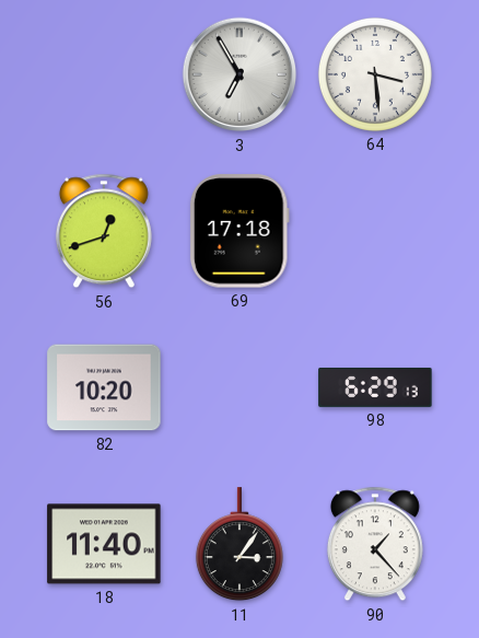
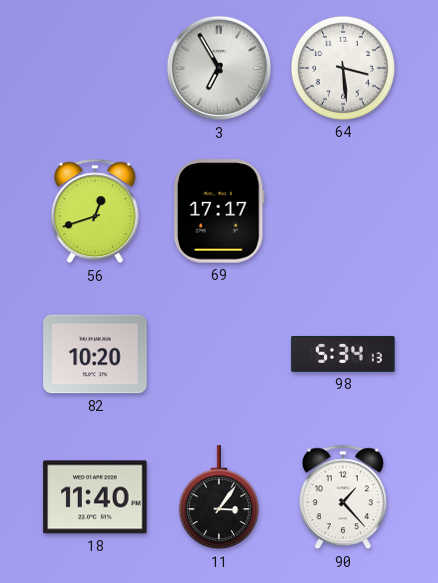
69: 17:18 -> 17:17
98: 6:29 -> 5:34
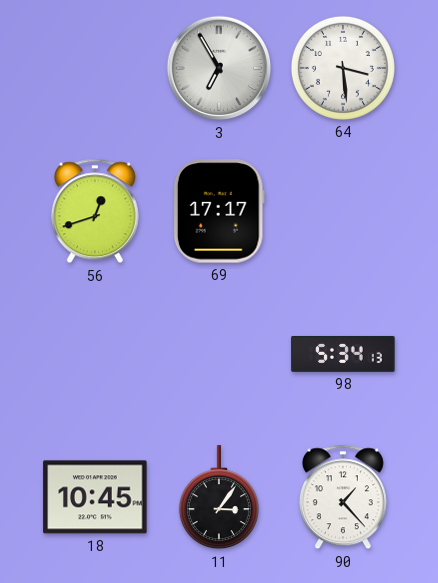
82: 10:20 -> none
18: 11:40 -> 10:45
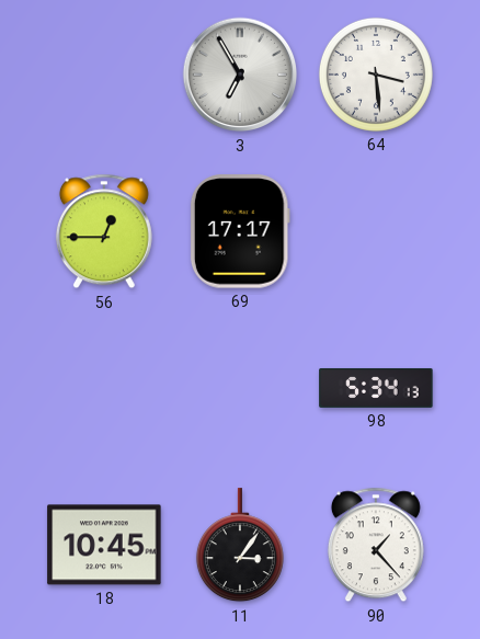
56: 12:42 -> 12:45
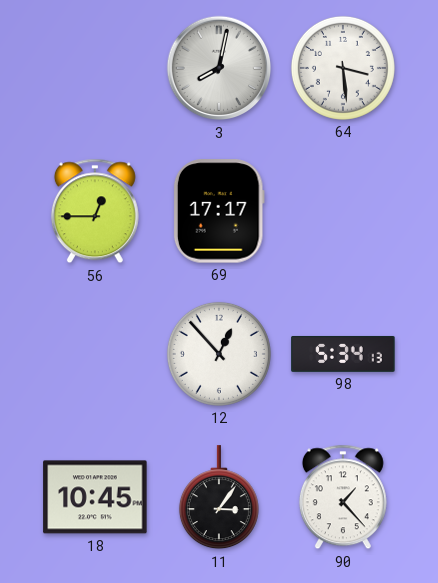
3: 6:55 -> 8:02
12: none -> 12:53
